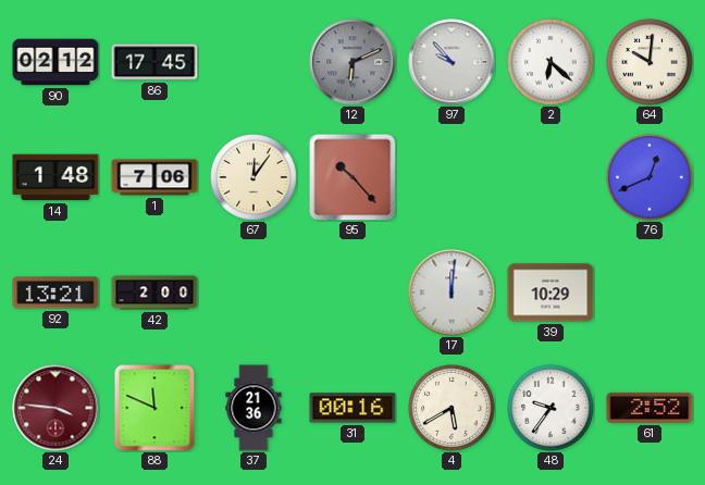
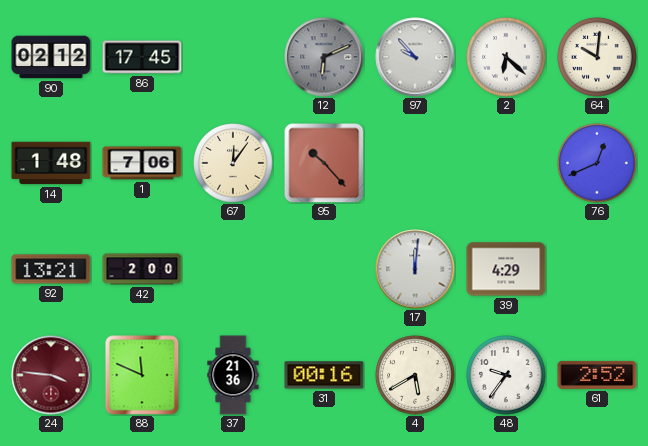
39: 10:29 -> 4:29
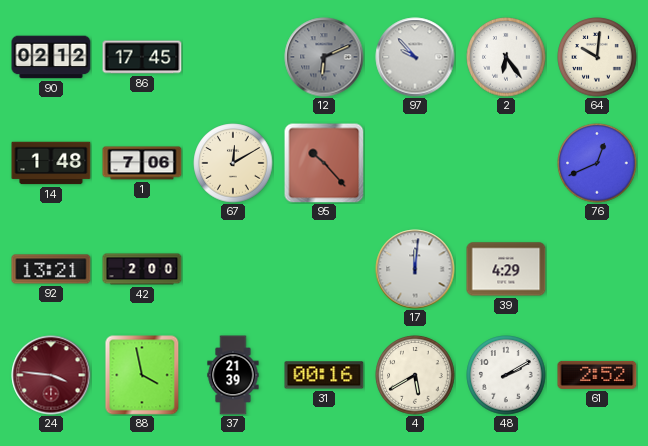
2: 6:22 -> 6:24
67: 12:06 -> 12:10
88: 11:49 -> 3:58
37: 21:36 -> 21:39
48: 9:36 -> 2:10
